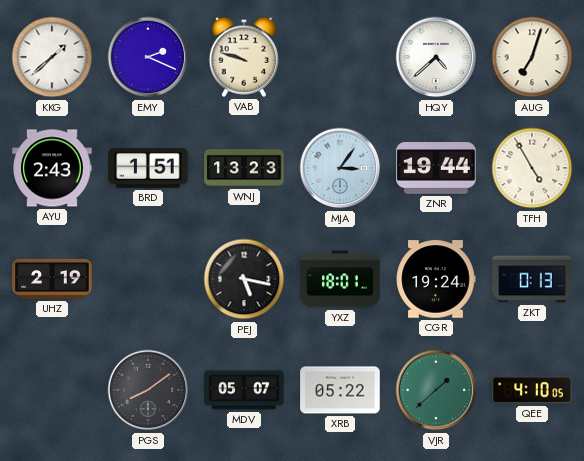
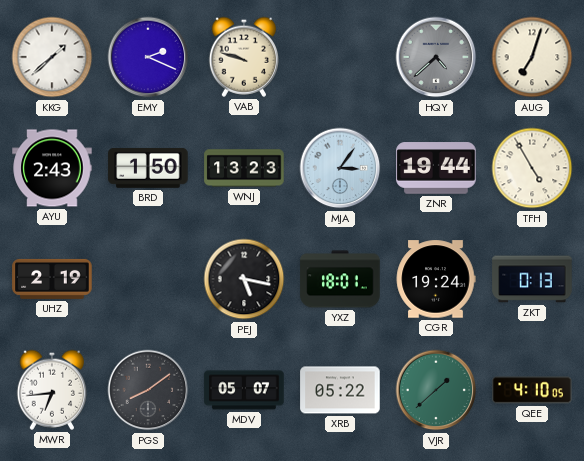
HQY dial: white -> grey
BRD: 1:51 -> 1:50
MWR: none -> 6:44
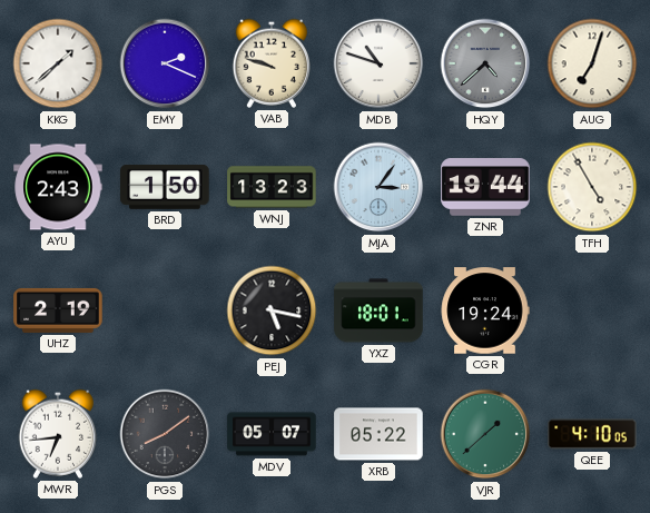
MDB: none -> 10:48
ZKT: 0:13 -> none
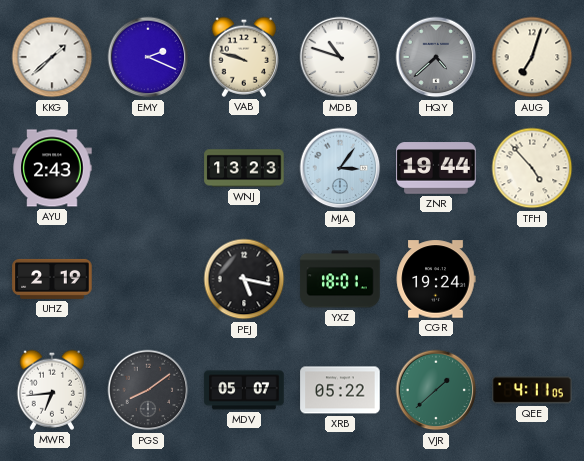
BRD: 1:50 -> none
TFH: 4:55 -> 4:53
QEE: 4:10 -> 4:11
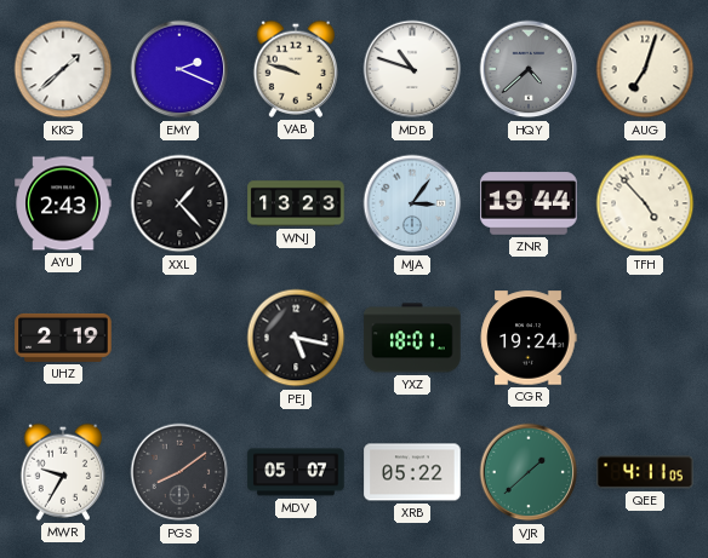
XXL: none -> 1:23
MWR: 6:44 -> 9:35
